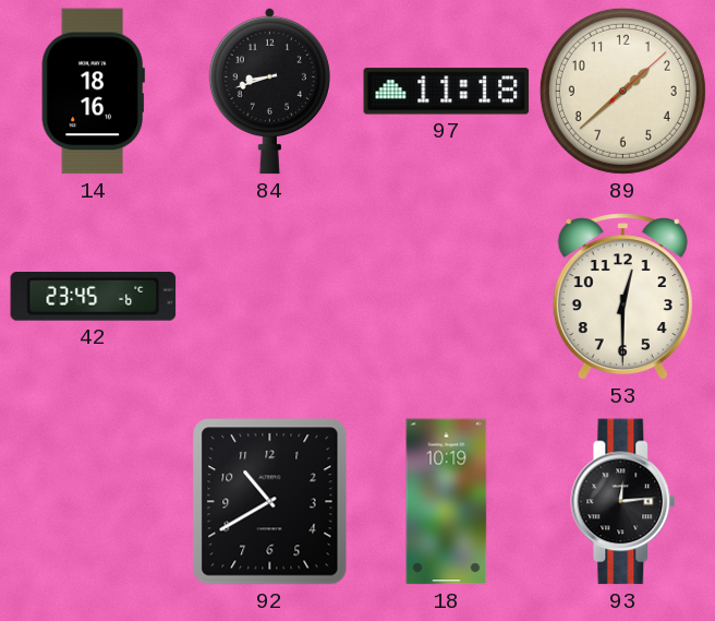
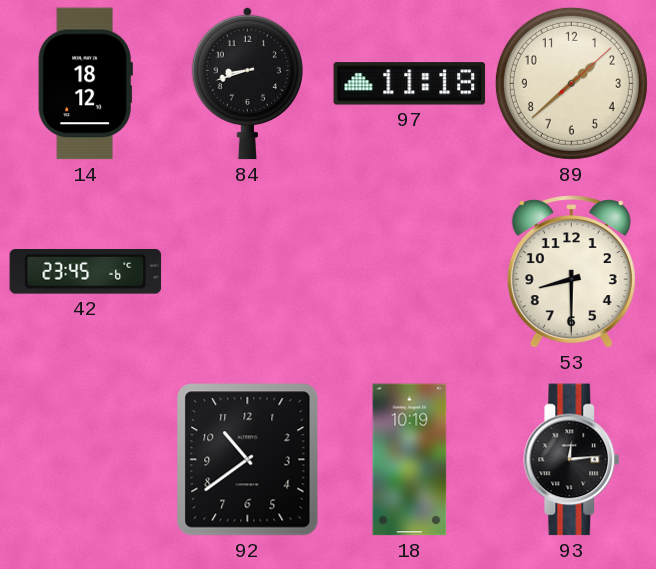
14: 18:16 -> 18:12
53: 12:30 -> 8:30
92: 10:40 -> 10:39
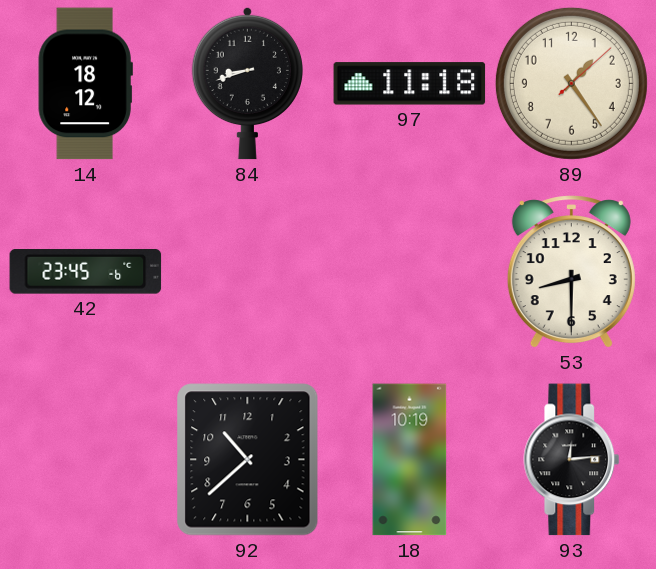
89: 1:38 -> 1:24
92: 10:39 -> 10:38
